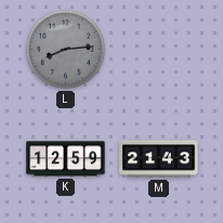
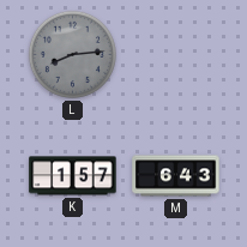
K: 12:59 -> 1:57
M: 21:43 -> 6:43
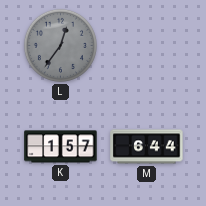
L: 8:14 -> 12:36
M: 6:43 -> 6:44
